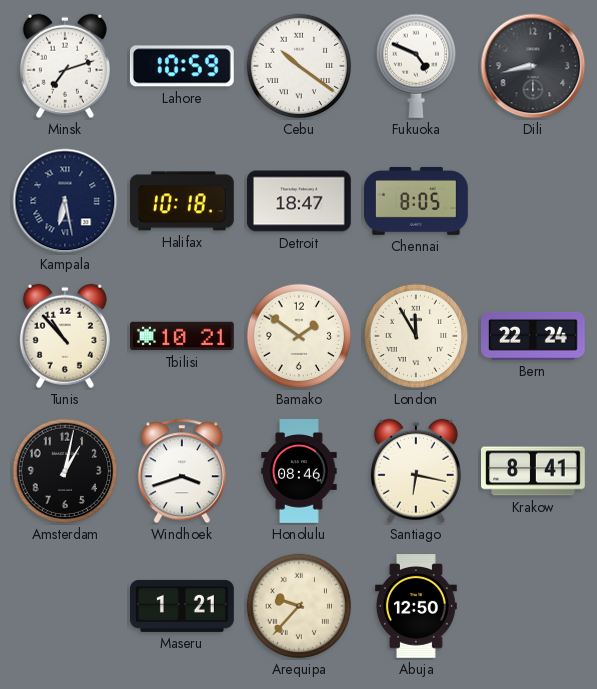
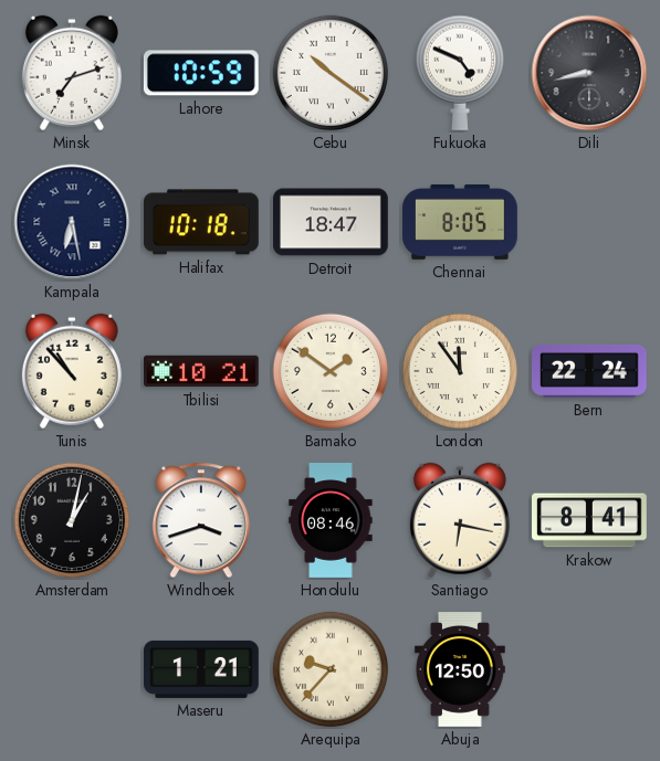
London: 11:55 -> 11:54
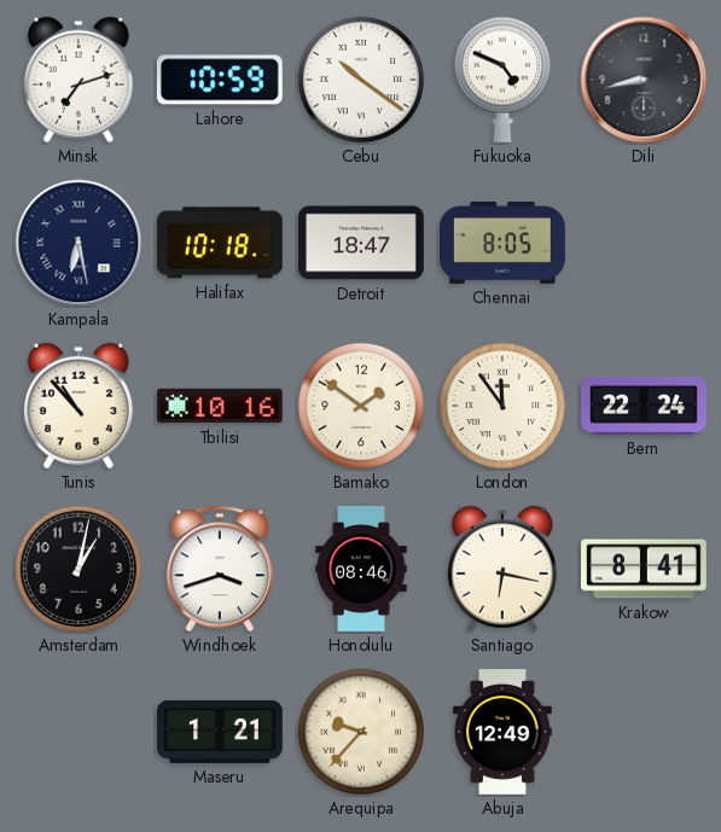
Tbilisi: 10:21 -> 10:16
Abuja: 12:50 -> 12:49
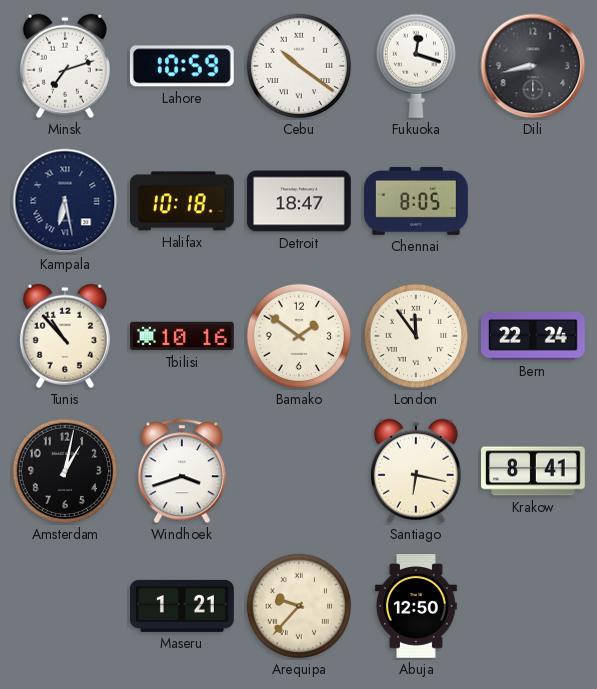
Fukuoka: 4:49 -> 12:18
Honolulu: 08:46 -> none
Abuja: 12:49 -> 12:50
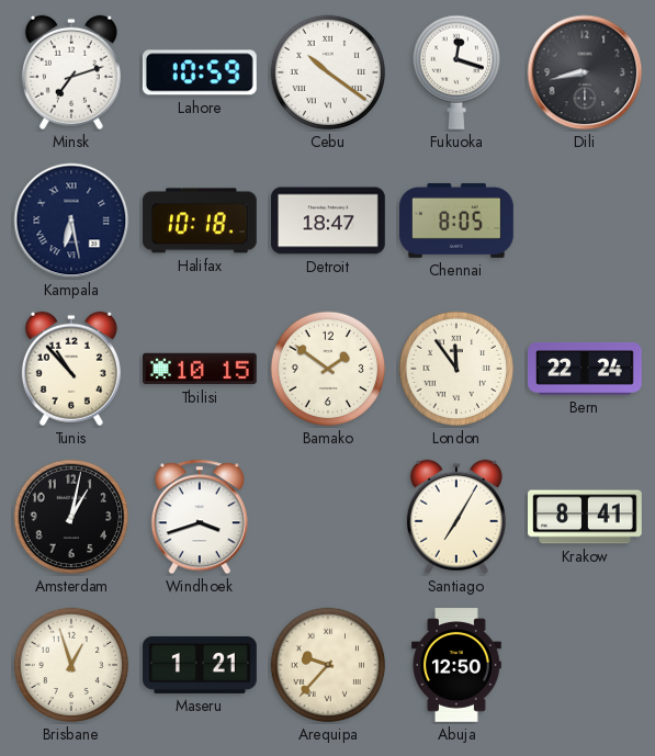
Tbilisi: 10:16 -> 10:15
Santiago: 6:17 -> 7:05
Brisbane: none -> 12:57
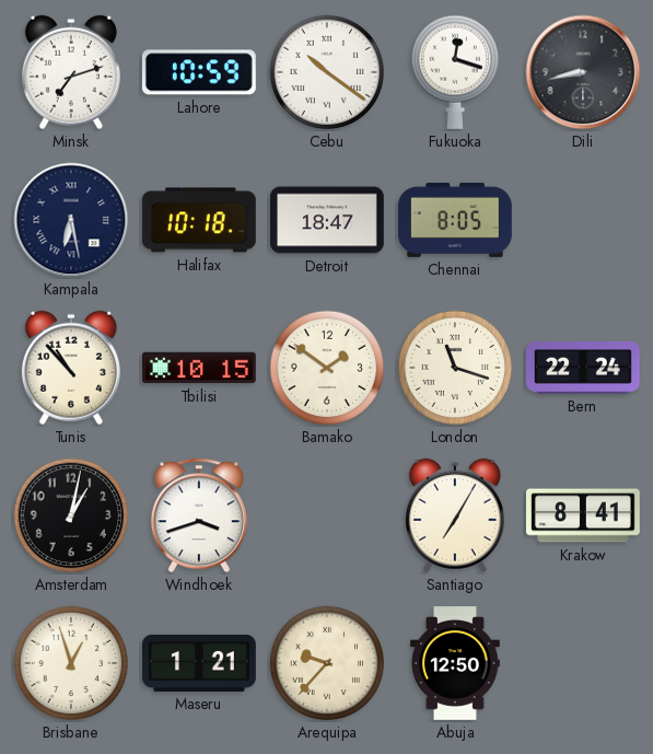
London: 11:54 -> 11:18
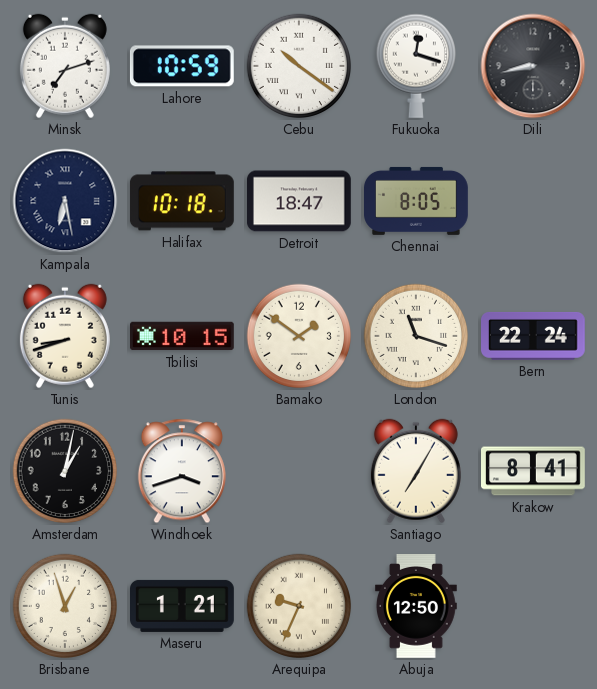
Tunis: 10:53 -> 8:42
Arequipa: 9:37 -> 9:34
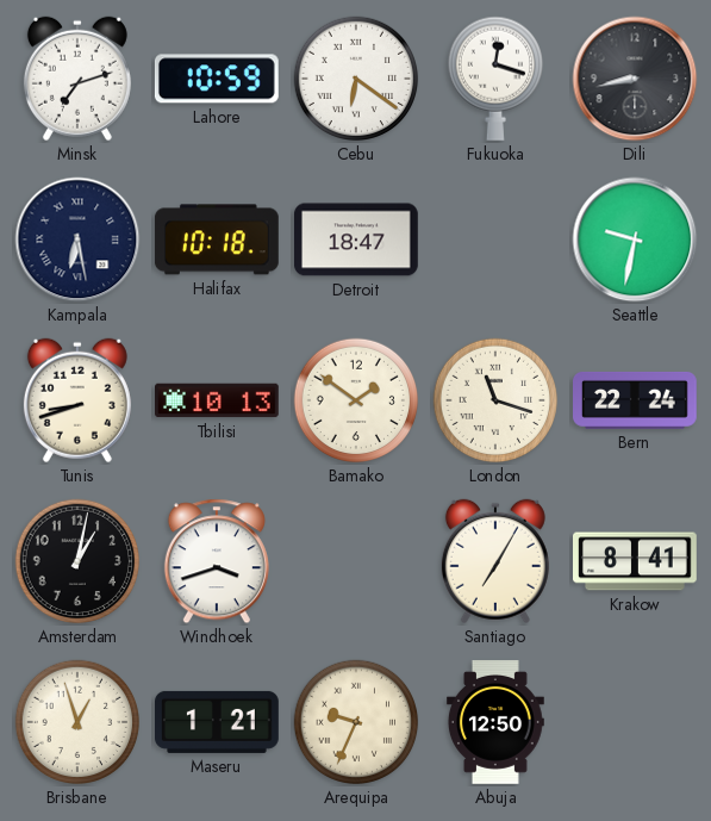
Cebu: 10:21 -> 6:21
Chennai: 8:05 -> none
Seattle: none -> 9:32
Tbilisi: 10:15 -> 10:13
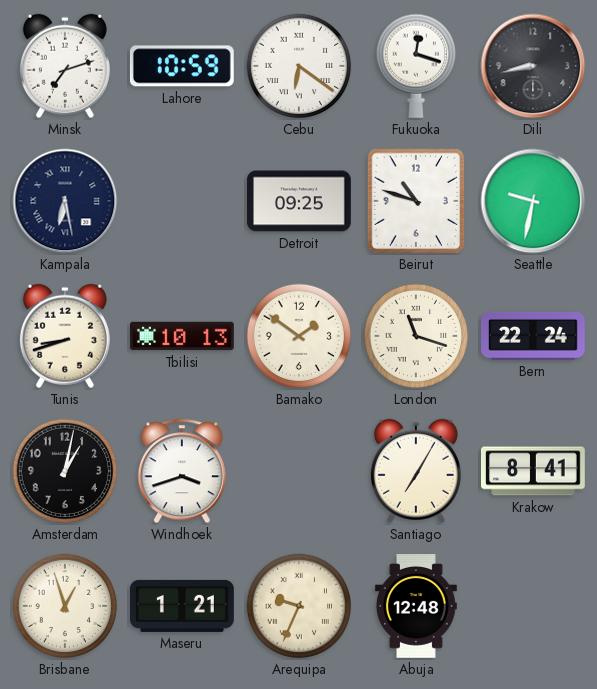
Halifax: 10:18 -> none
Detroit: 18:47 -> 09:25
Beirut: none -> 10:48
Abuja: 12:50 -> 12:48
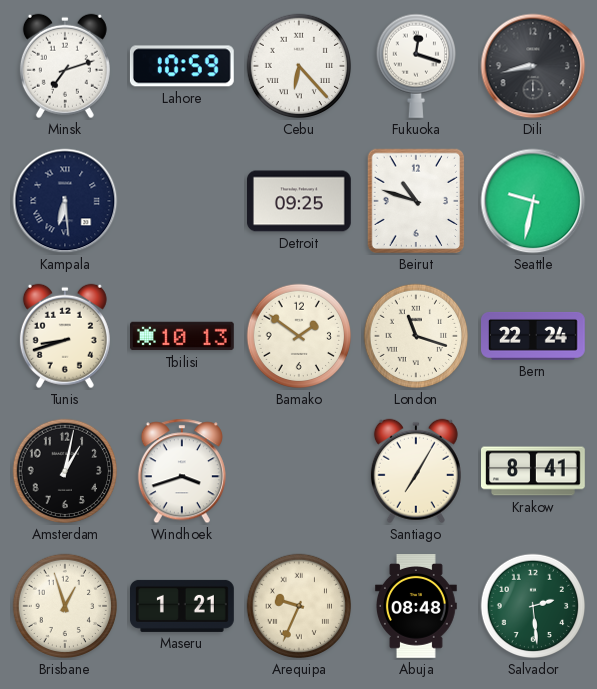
Cebu: 6:21 -> 6:23
Kampala: 6:28 -> 6:29
Abuja: 12:48 -> 08:48
Salvador: none -> 2:29
